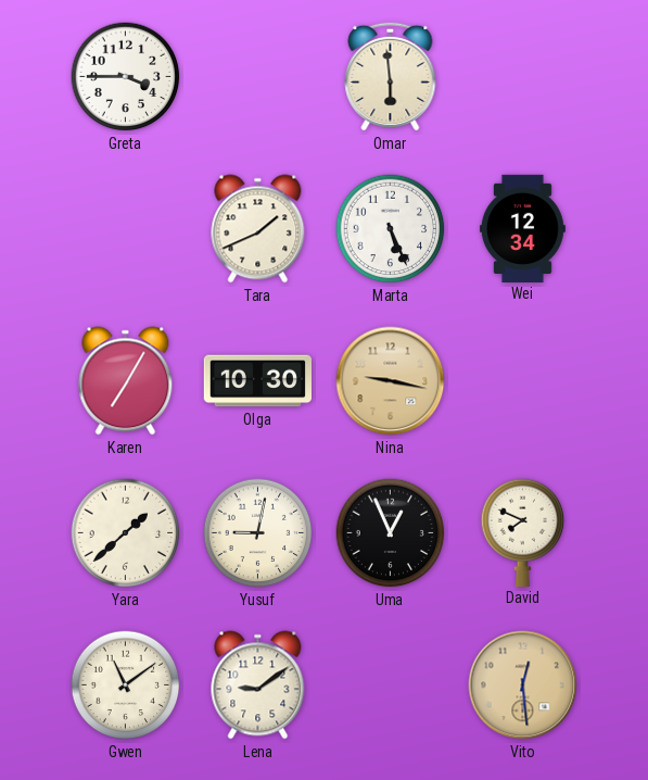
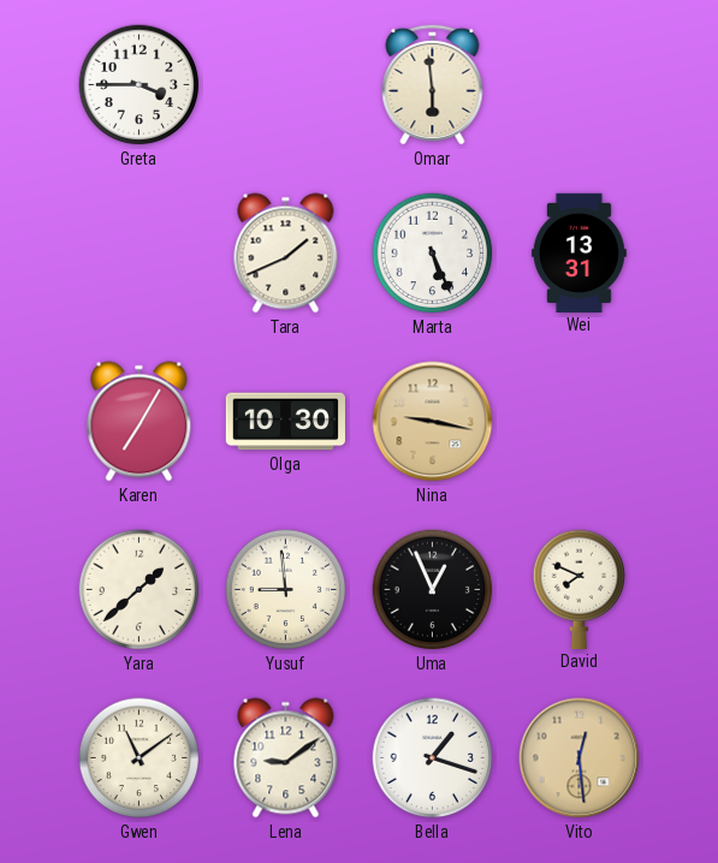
Wei: 12:34 -> 13:31
Yusuf: 9:02 -> 8:59
Bella: none -> 1:18
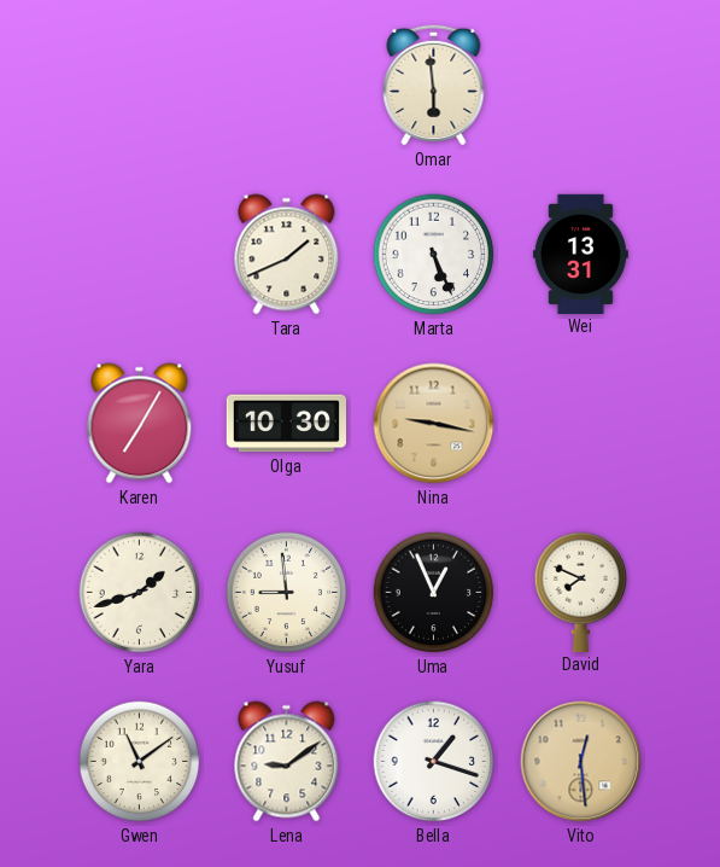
Greta: 3:45 -> none
Yara: 1:38 -> 1:42
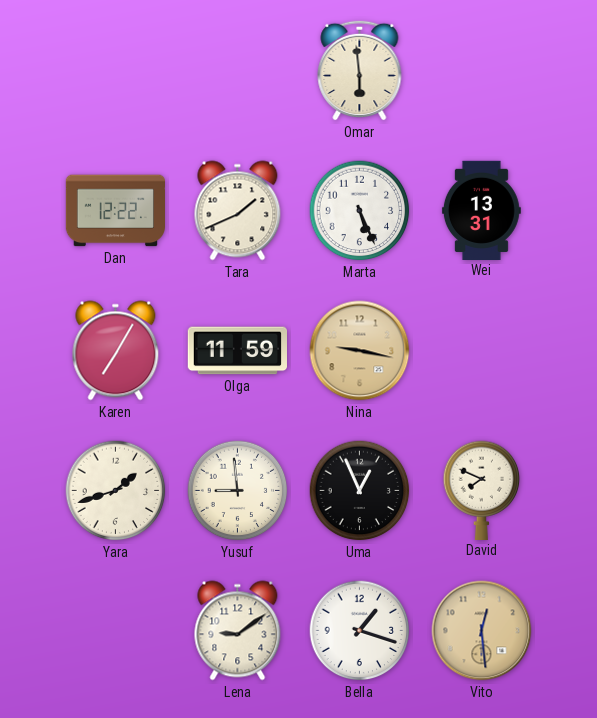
Dan: none -> 12:22
Olga: 10:30 -> 11:59
Gwen: 11:09 -> none
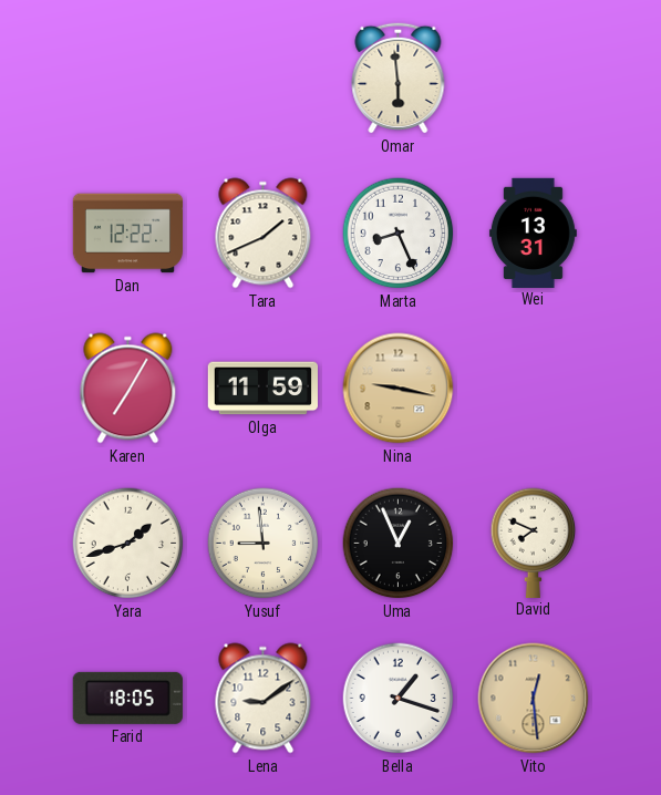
Marta: 5:26 -> 8:26
Farid: none -> 18:05
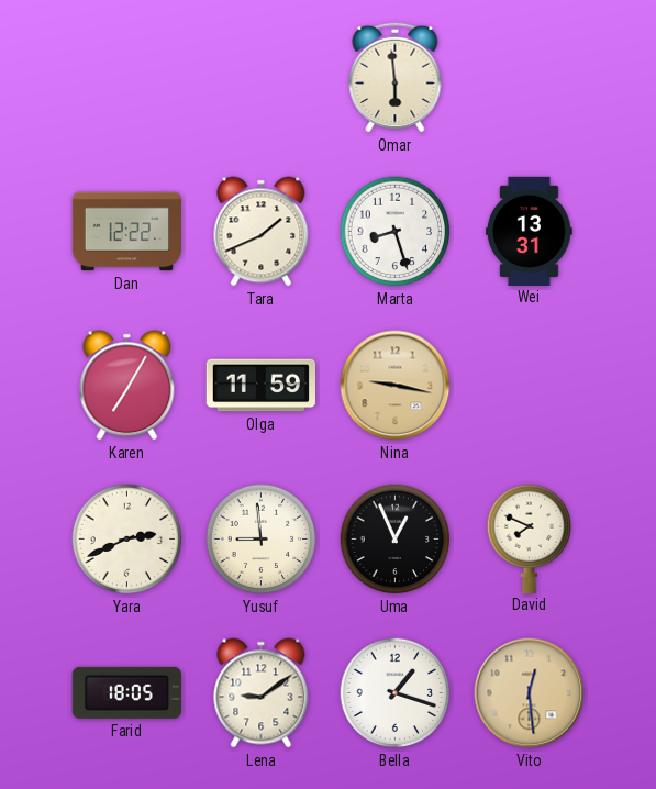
Marta: 8:26 -> 8:27
Yara: 1:42 -> 2:41
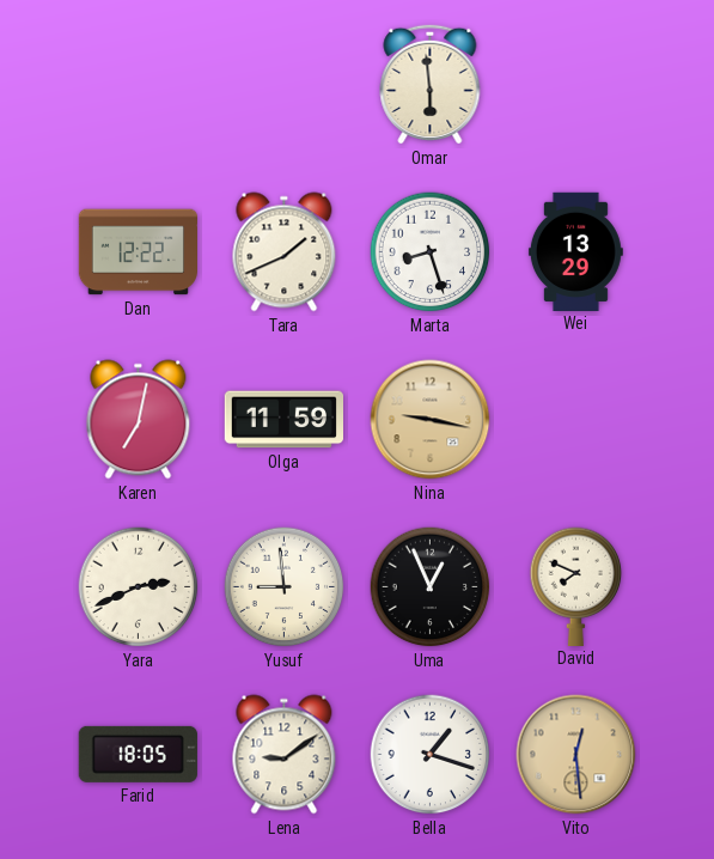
Wei: 13:31 -> 13:29
Karen: 7:05 -> 7:02
